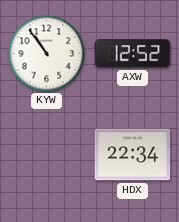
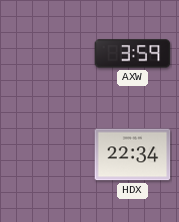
KYW: 10:54 -> none
AXW: 12:52 -> 3:59
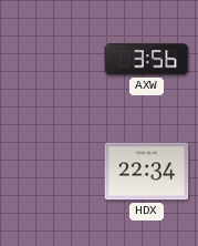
AXW: 3:59 -> 3:56
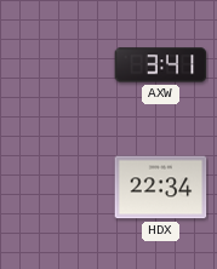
AXW: 3:56 -> 3:41
